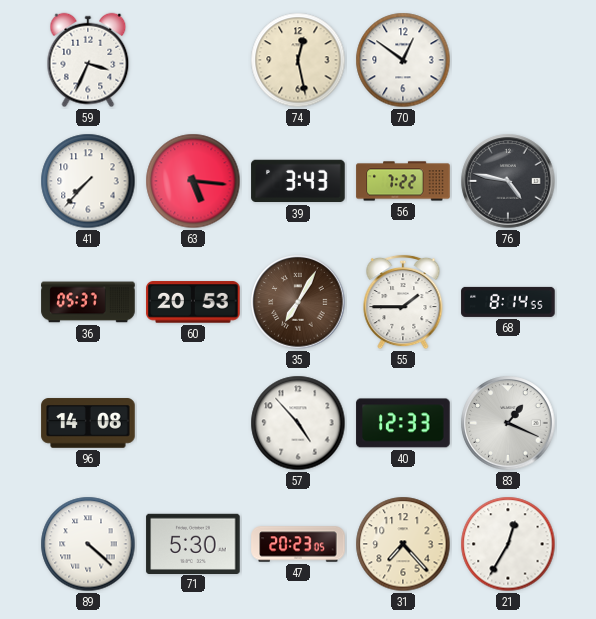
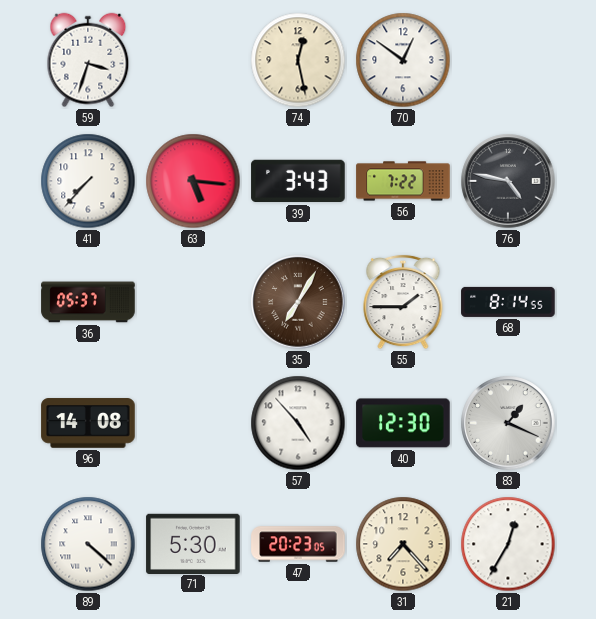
59: 3:34 -> 3:33
60: 20:53 -> none
40: 12:33 -> 12:30
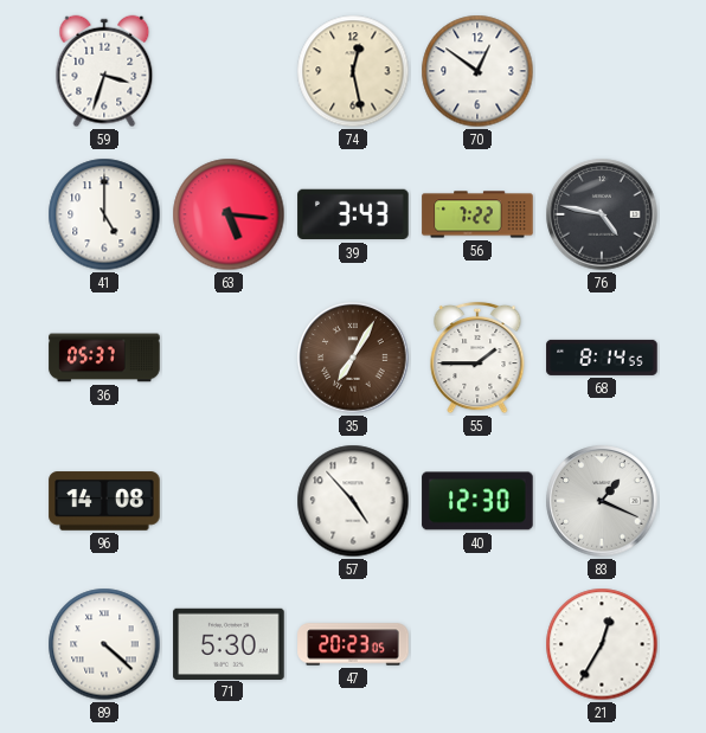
41: 7:37 -> 5:00
31: 7:23 -> none
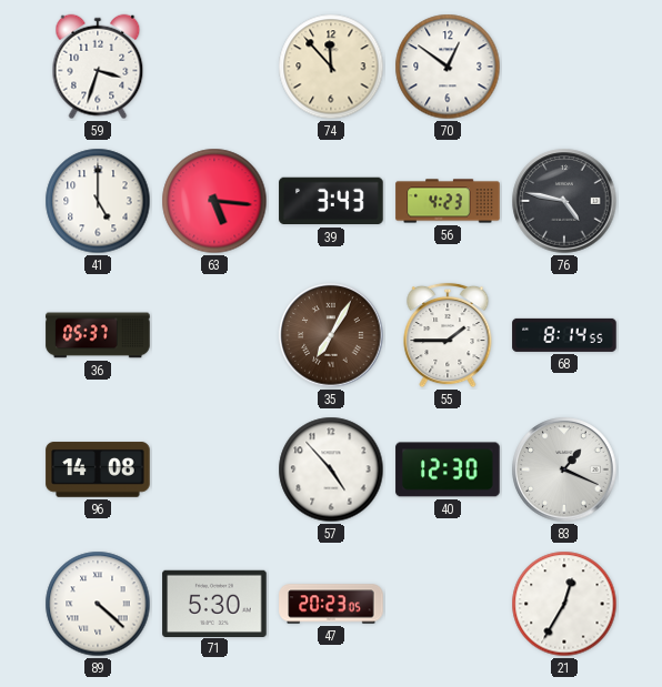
74: 12:28 -> 11:53
56: 7:22 -> 4:23
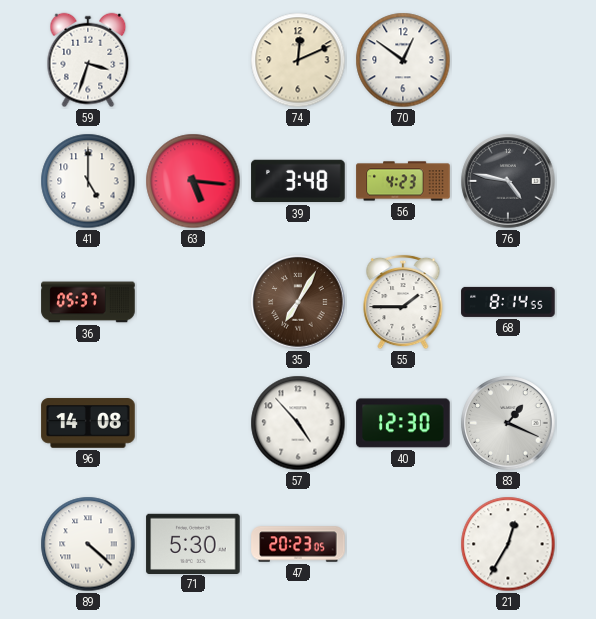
74: 11:53 -> 12:11
39: 3:43 -> 3:48
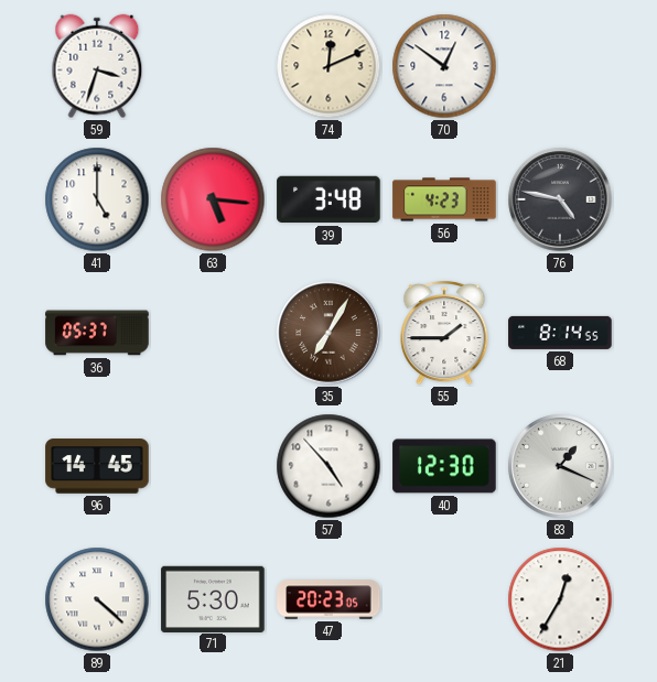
96: 14:08 -> 14:45
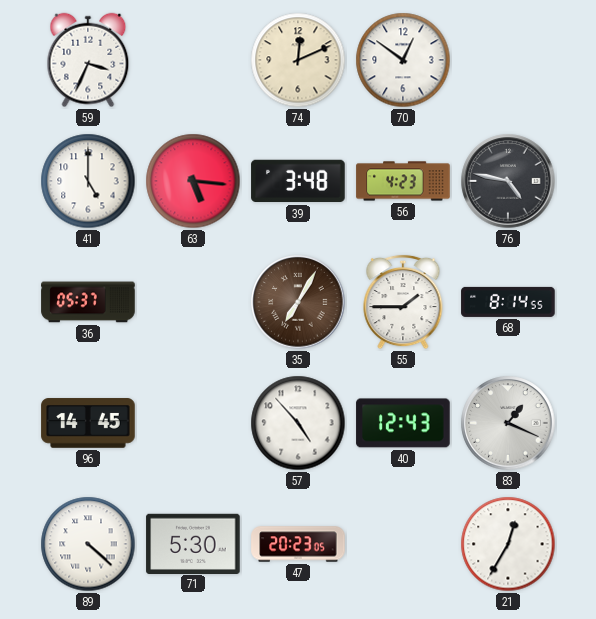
59: 3:33 -> 3:34
40: 12:30 -> 12:43
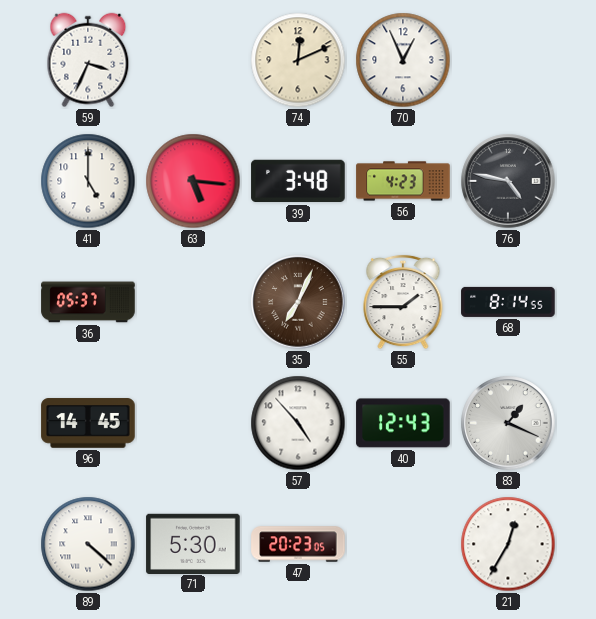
70: 12:51 -> 12:56
35: 7:05 -> 7:04
